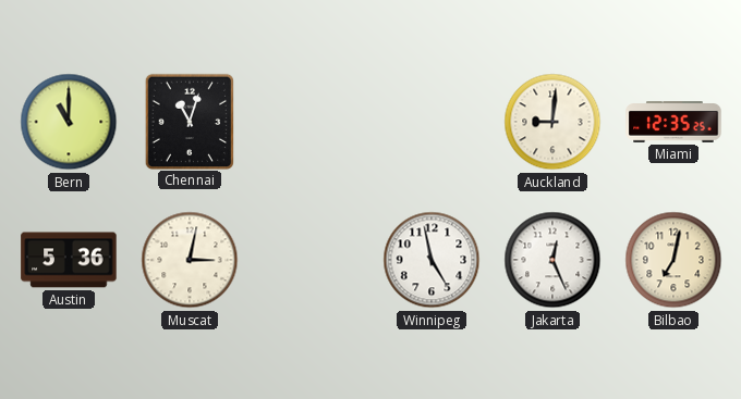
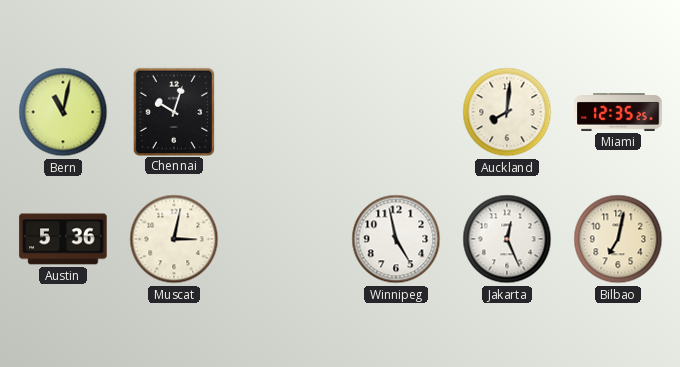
Bern: 11:00 -> 11:02
Chennai: 11:03 -> 10:03
Auckland: 9:01 -> 8:01
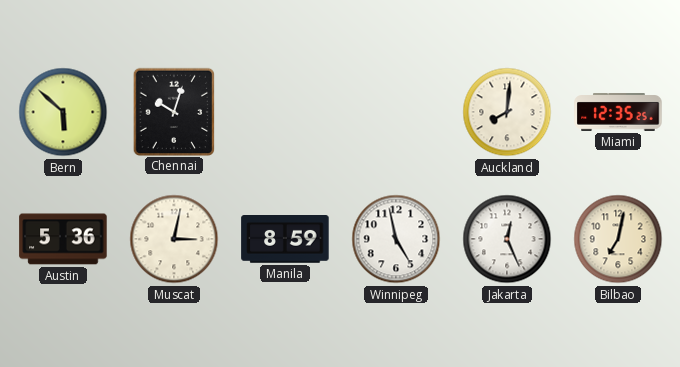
Bern: 11:02 -> 5:52
Manila: none -> 8:59
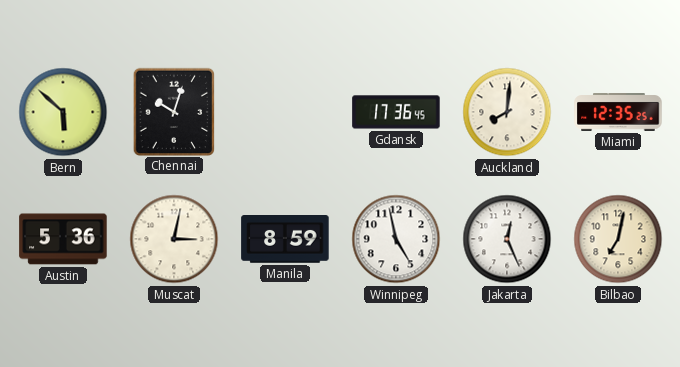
Gdansk: none -> 17:36
